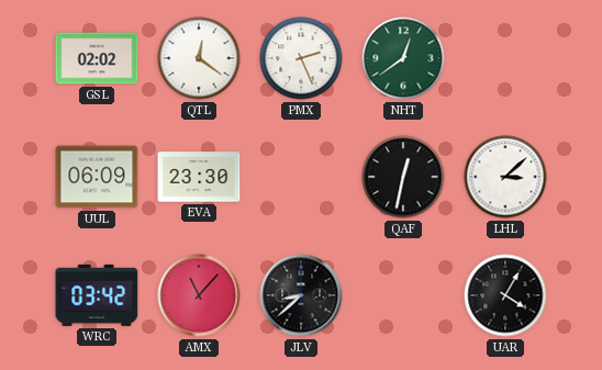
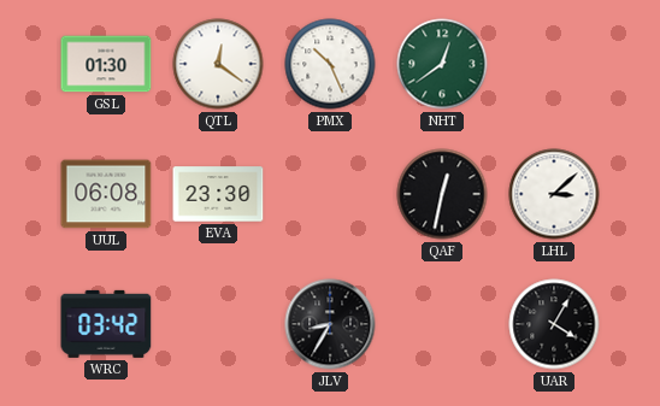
GSL: 02:02 -> 01:30
PMX: 2:26 -> 10:26
UUL: 06:09 -> 06:08
AMX: 11:07 -> none
JLV: 8:38 -> 8:35
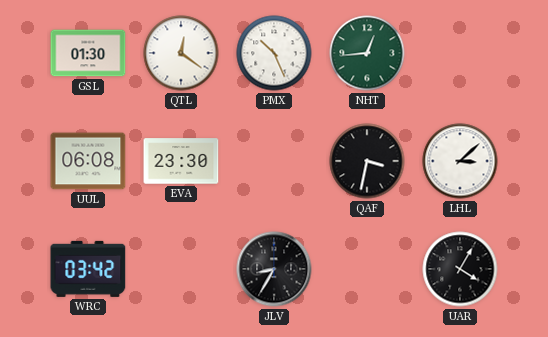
NHT: 12:39 -> 12:44
QAF: 12:32 -> 3:32
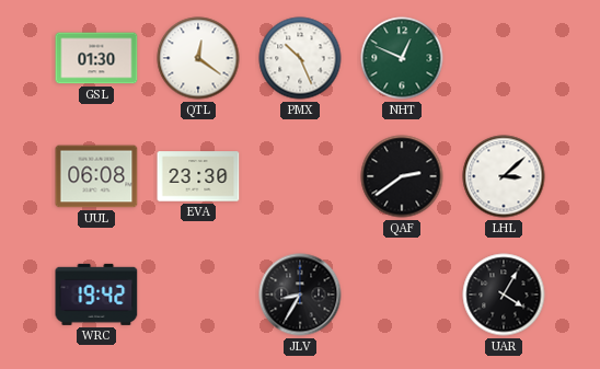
NHT: 12:44 -> 12:49
QAF: 3:32 -> 2:39
WRC: 03:42 -> 19:42
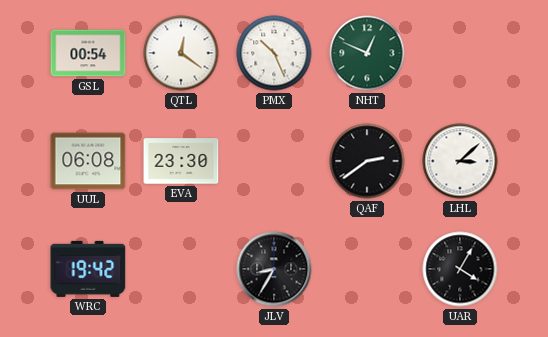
GSL: 01:30 -> 00:54
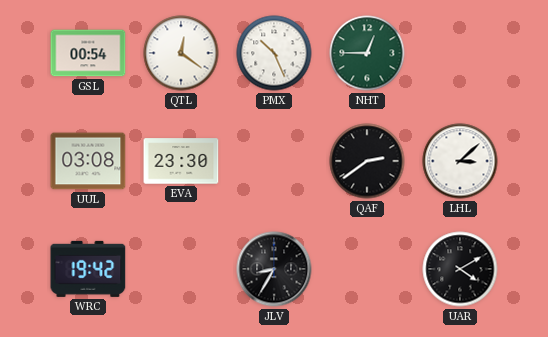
NHT: 12:49 -> 12:45
UUL: 06:08 -> 03:08
UAR: 4:05 -> 4:10
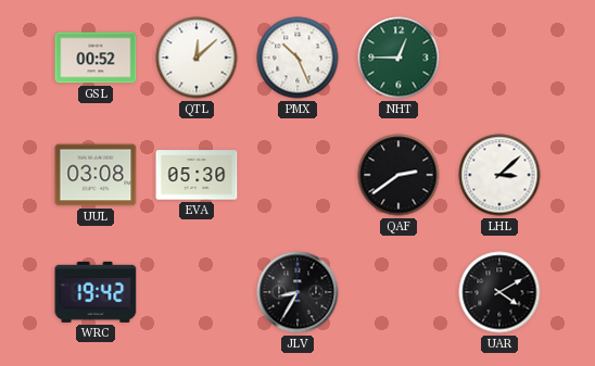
GSL: 00:54 -> 00:52
QTL: 12:21 -> 12:08
EVA: 23:30 -> 05:30
